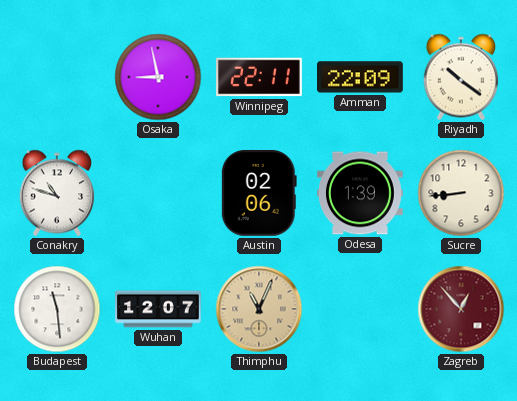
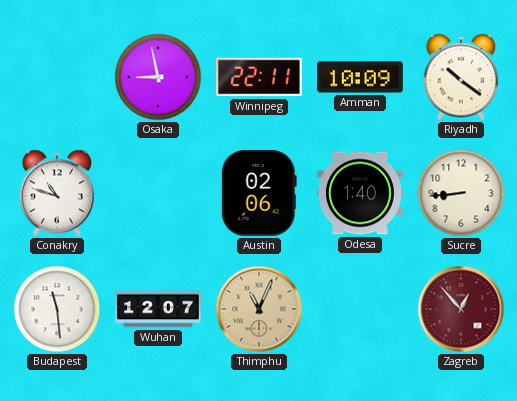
Amman: 22:09 -> 10:09
Odesa: 1:39 -> 1:40
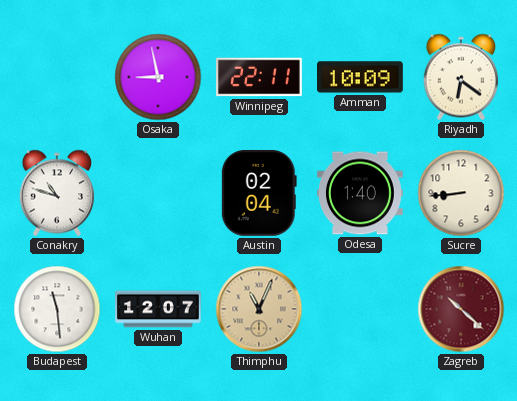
Riyadh: 10:21 -> 6:21
Austin: 02:06 -> 02:04
Zagreb: 12:53 -> 10:22
